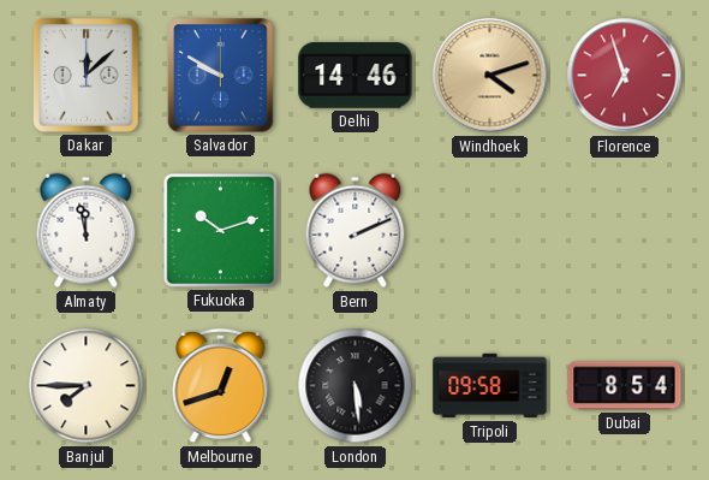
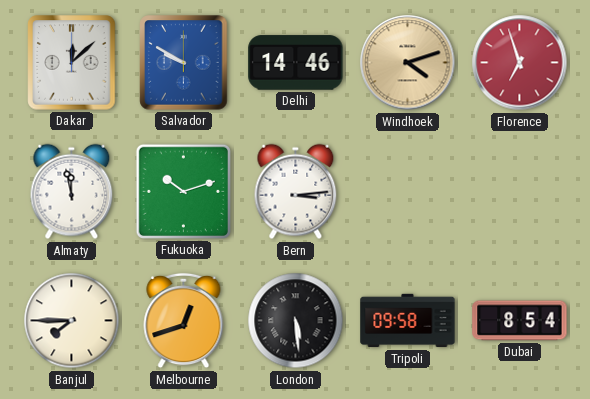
Bern: 2:11 -> 3:14
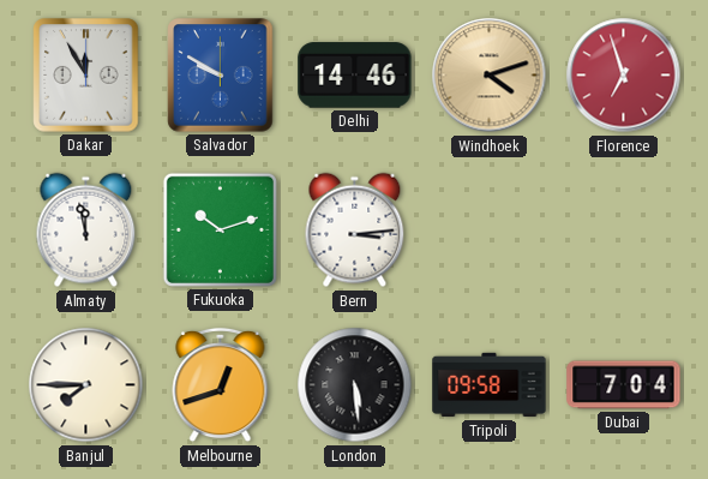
Dakar: 12:08 -> 11:55
Dubai: 8:54 -> 7:04
